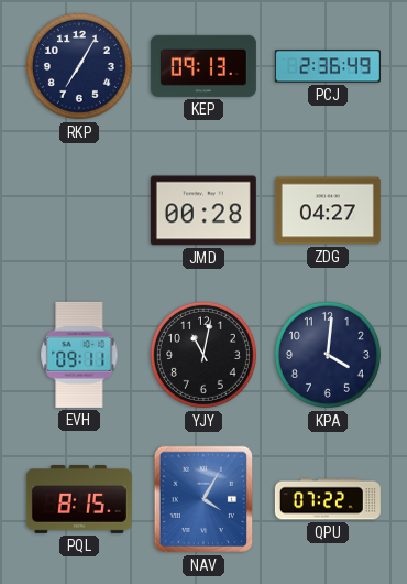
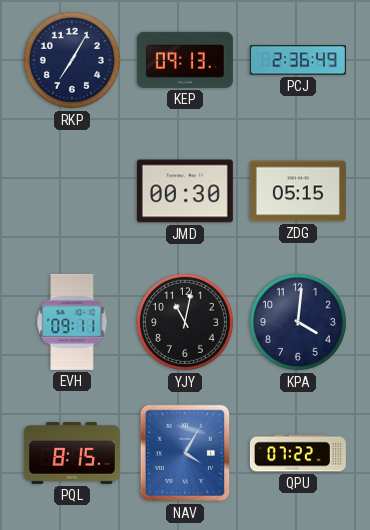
JMD: 00:28 -> 00:30
ZDG: 04:27 -> 05:15
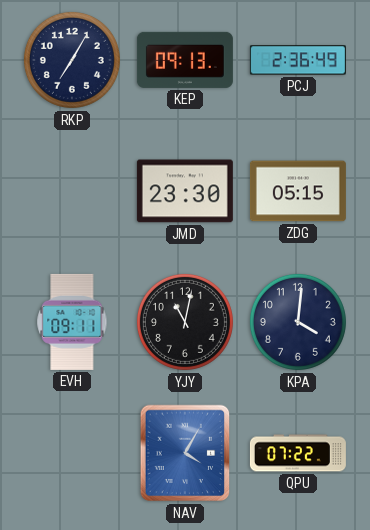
JMD: 00:30 -> 23:30
PQL: 8:15 -> none
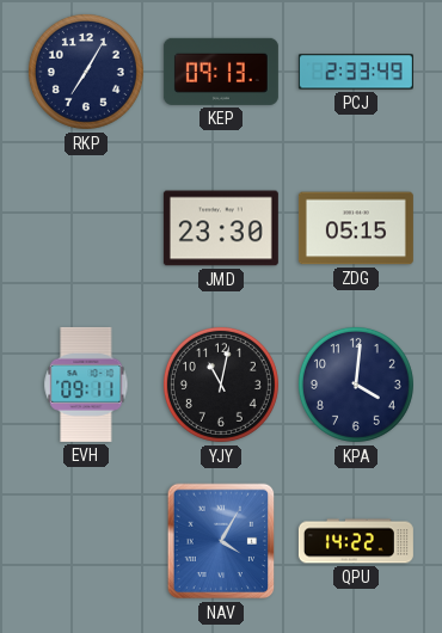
PCJ: 2:36 -> 2:33
QPU: 07:22 -> 14:22
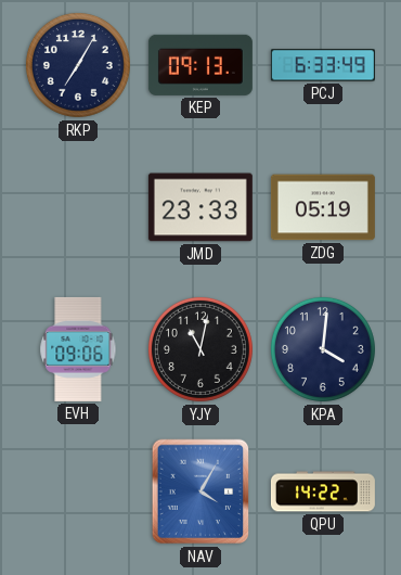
PCJ: 2:33 -> 6:33
JMD: 23:30 -> 23:33
ZDG: 05:15 -> 05:19
EVH: 09:11 -> 09:06
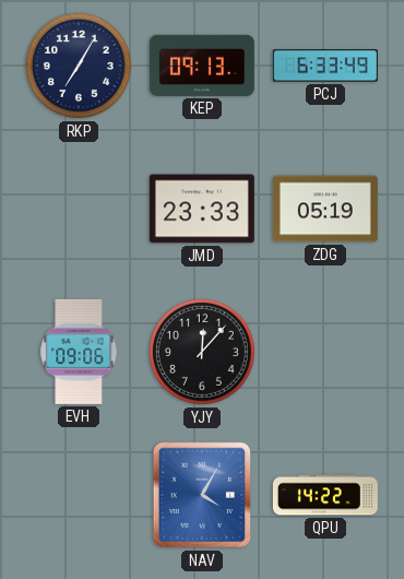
YJY: 11:02 -> 12:07
KPA: 4:01 -> none
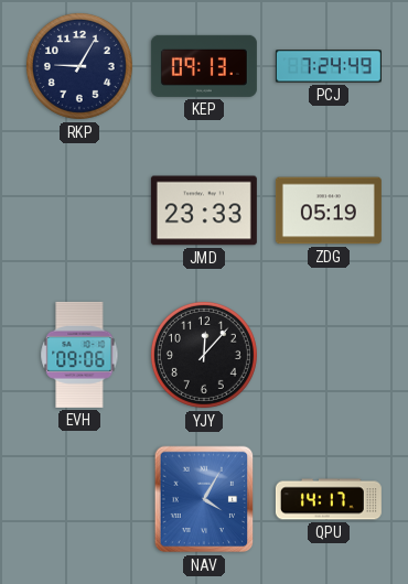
RKP: 7:05 -> 9:05
PCJ: 6:33 -> 7:24
QPU: 14:22 -> 14:17
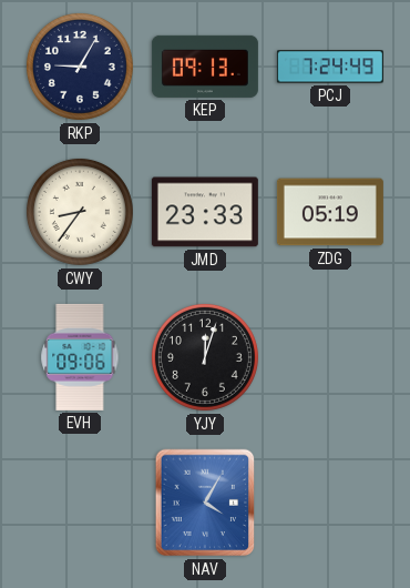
CWY: none -> 8:36
YJY: 12:07 -> 12:03
QPU: 14:17 -> none
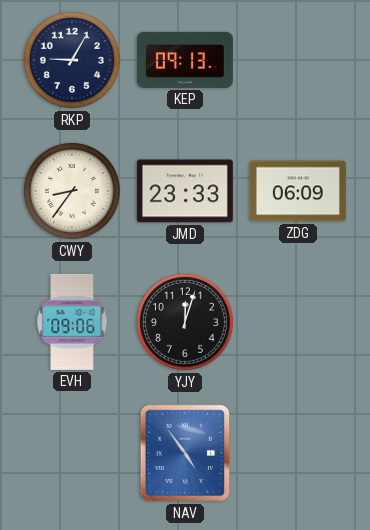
PCJ: 7:24 -> none
ZDG: 05:19 -> 06:09
NAV: 4:05 -> 4:54
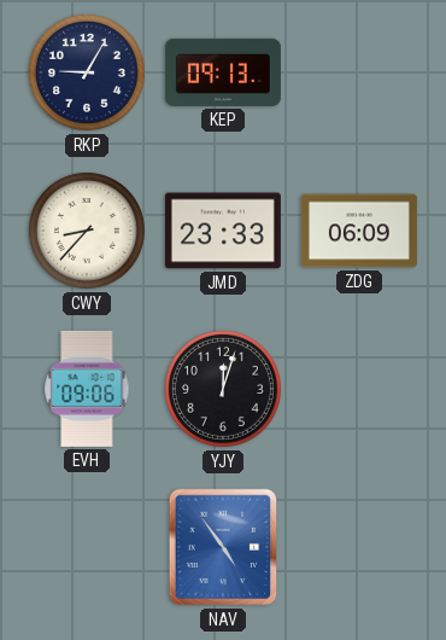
CWY: 8:36 -> 8:37
